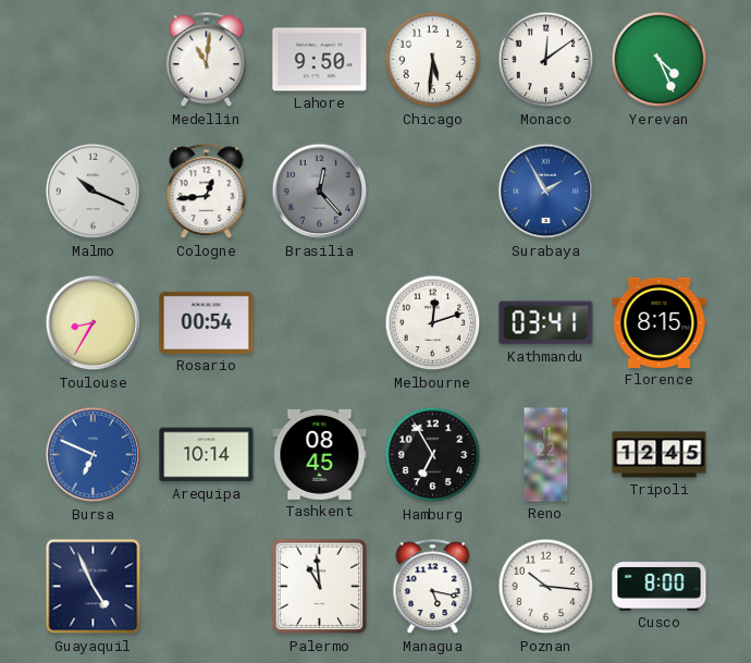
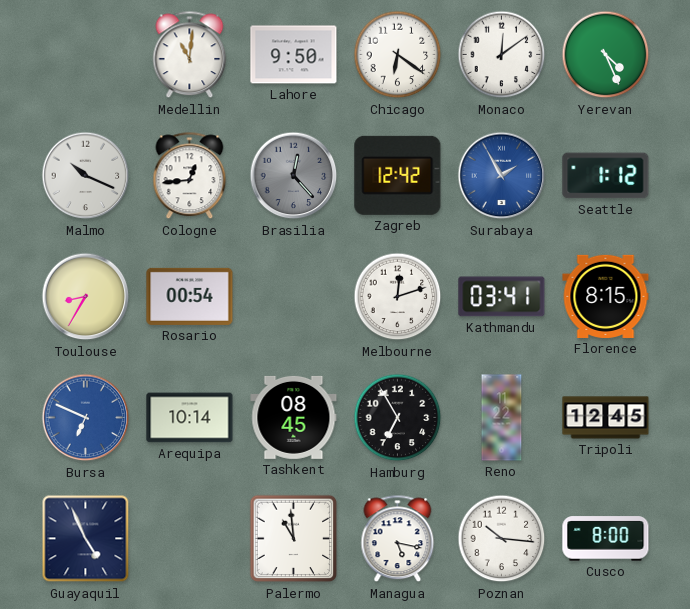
Chicago: 5:31 -> 6:21
Zagreb: none -> 12:42
Seattle: none -> 1:12
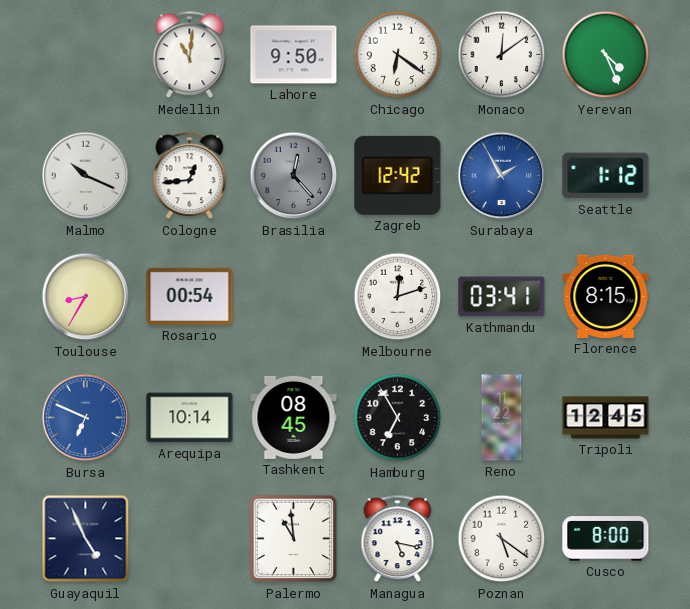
Poznan: 10:16 -> 5:21
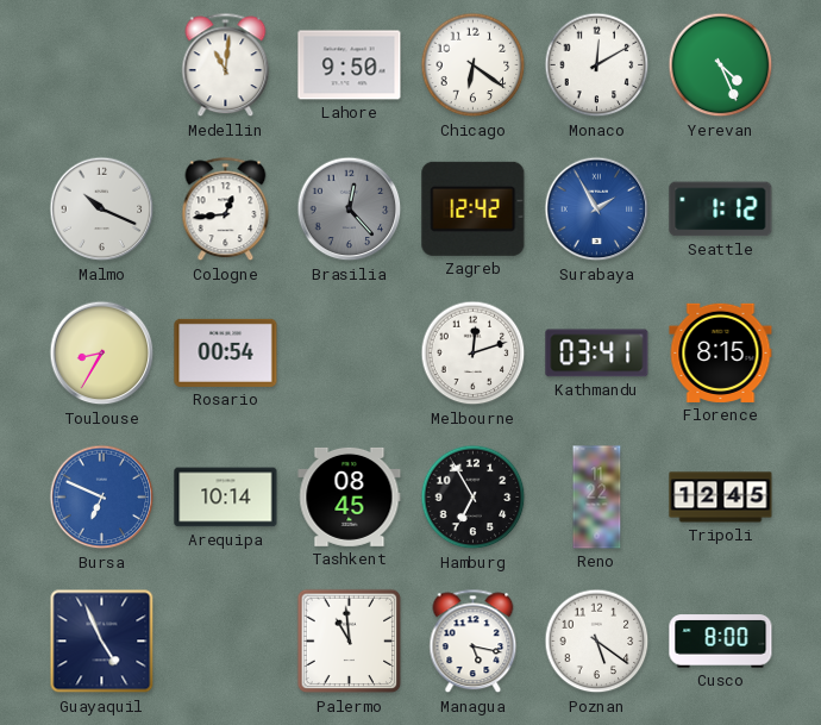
Monaco: 12:09 -> 12:10
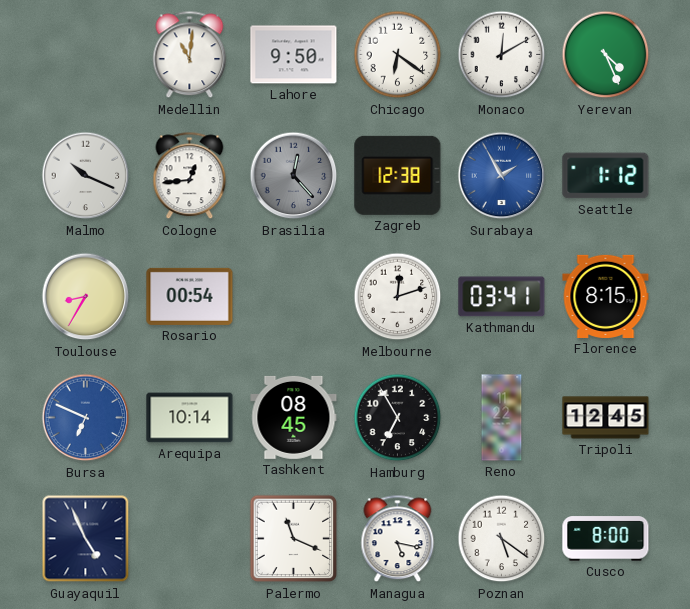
Zagreb: 12:42 -> 12:38
Palermo: 10:59 -> 11:19
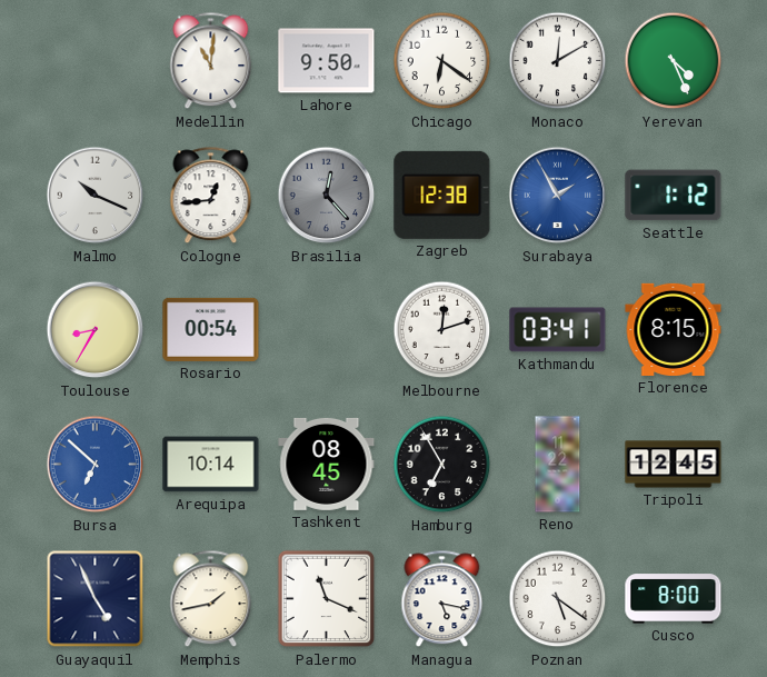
Bursa: 6:49 -> 6:52
Memphis: none -> 1:43
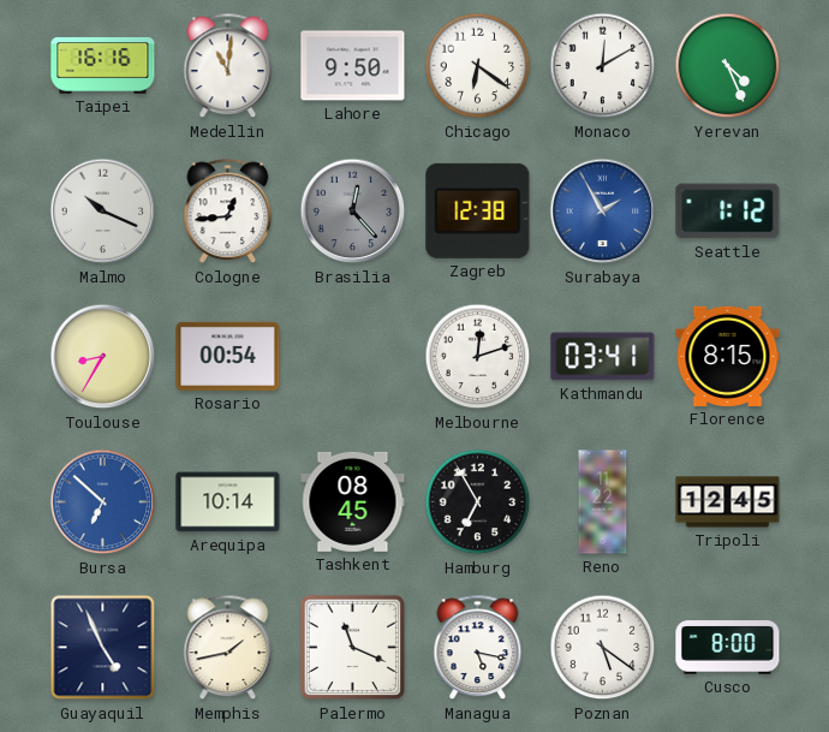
Taipei: none -> 16:16
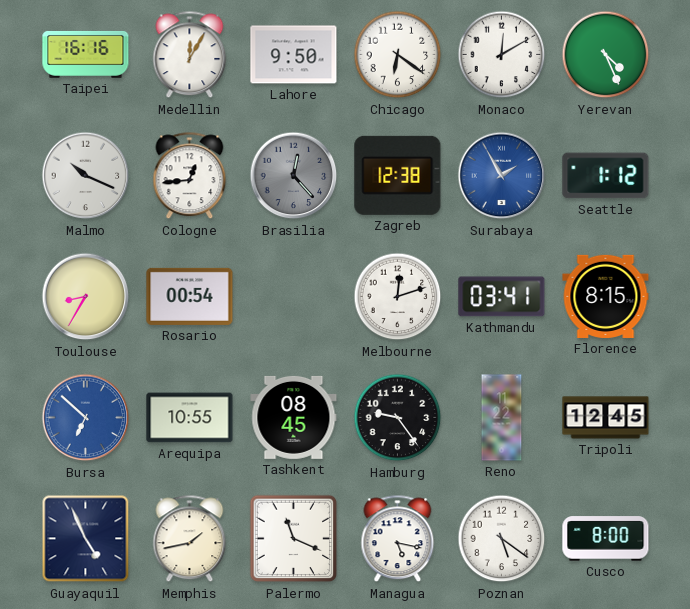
Medellin: 11:01 -> 12:05
Arequipa: 10:14 -> 10:55
Hamburg: 6:55 -> 9:24
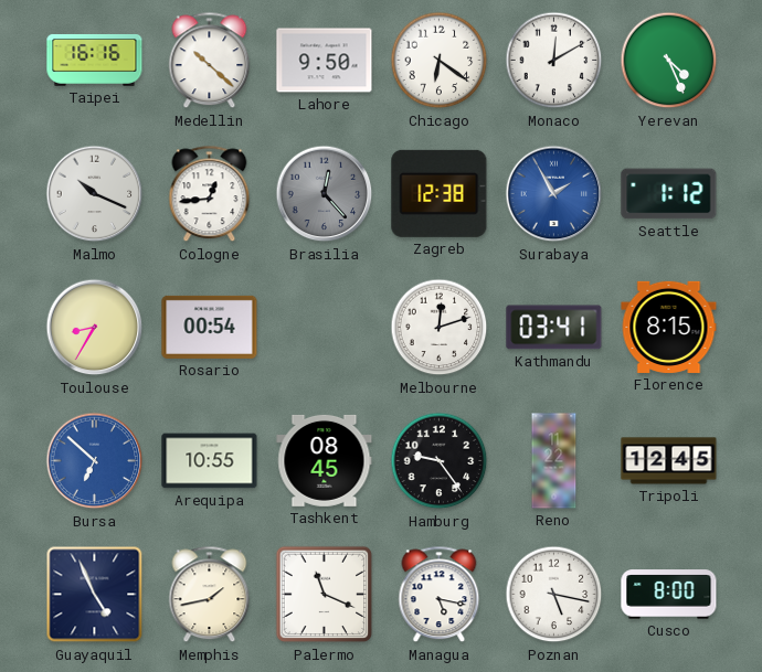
Medellin: 12:05 -> 10:22
Poznan: 5:21 -> 5:17
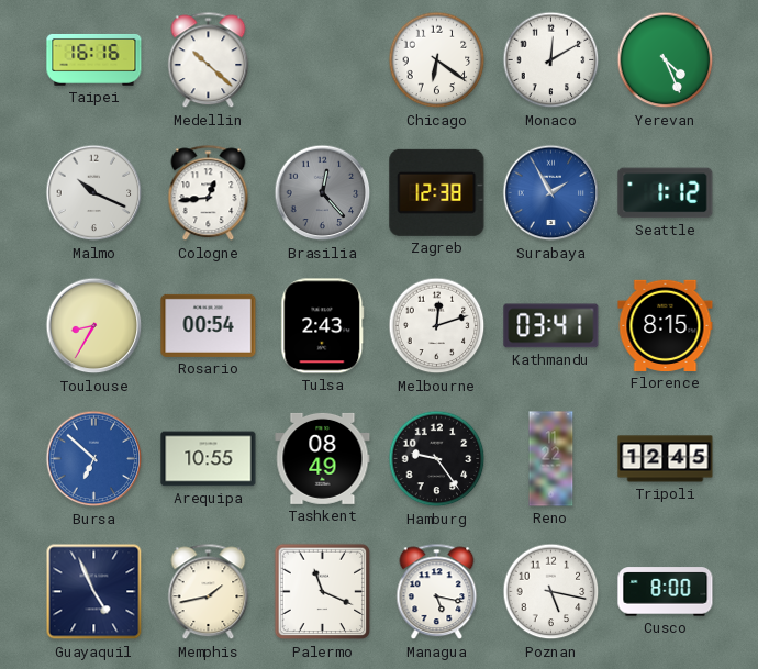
Lahore: 9:50 -> none
Tulsa: none -> 2:43
Tashkent: 08:45 -> 08:49
